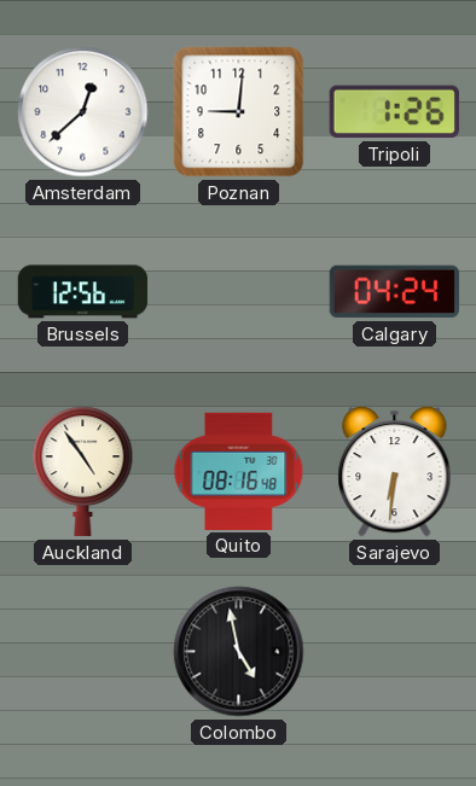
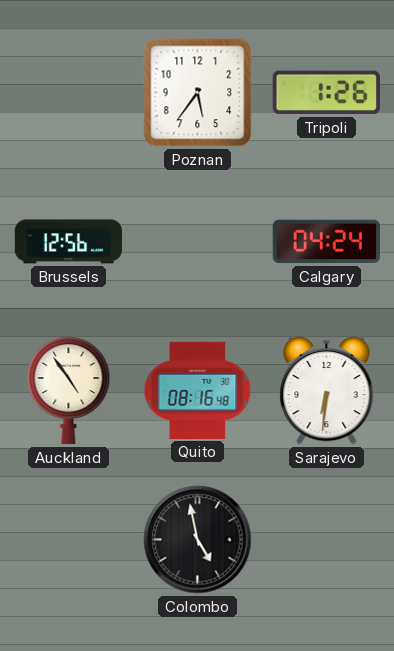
Amsterdam: 12:38 -> none
Poznan: 9:01 -> 5:36
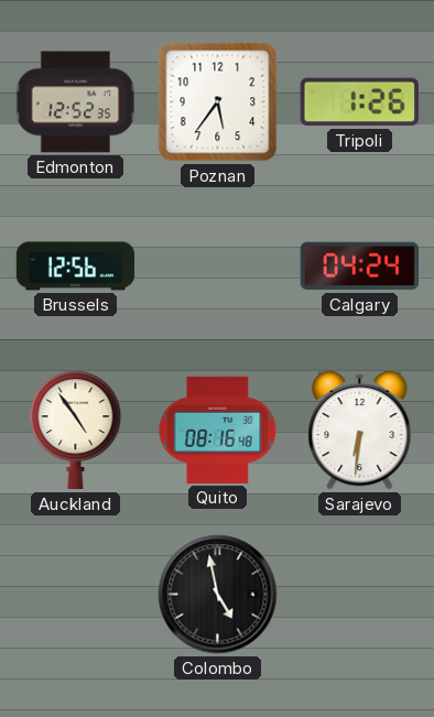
Edmonton: none -> 12:52
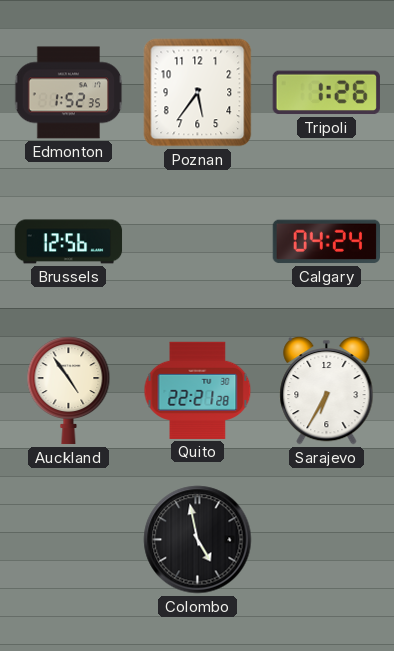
Edmonton: 12:52 -> 1:52
Quito: 08:16 -> 22:21
Sarajevo: 6:31 -> 6:35
